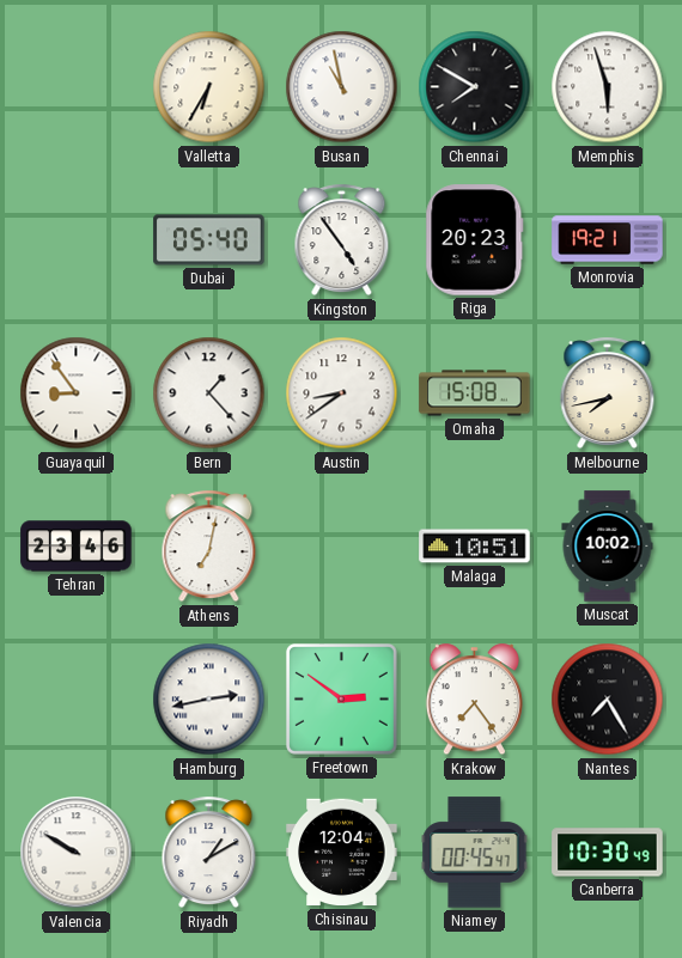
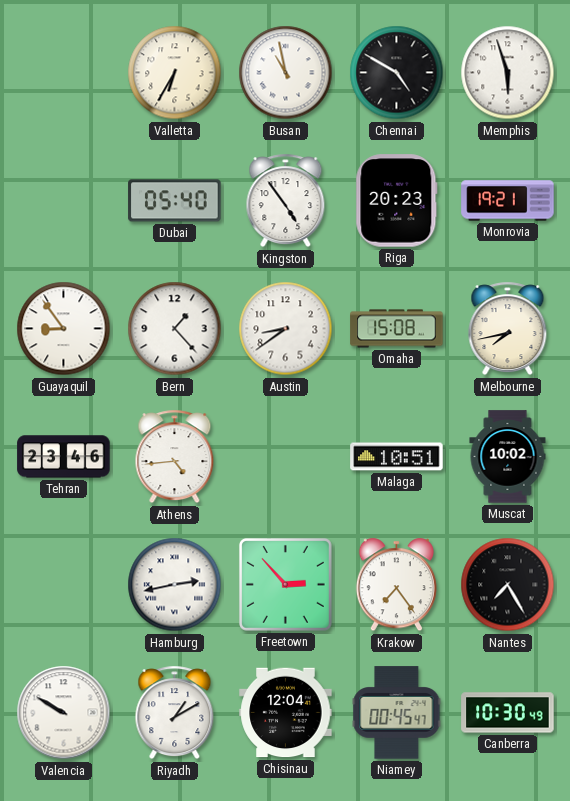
Chennai: 7:50 -> 4:50
Athens: 7:02 -> 4:44
Freetown: 2:51 -> 2:53
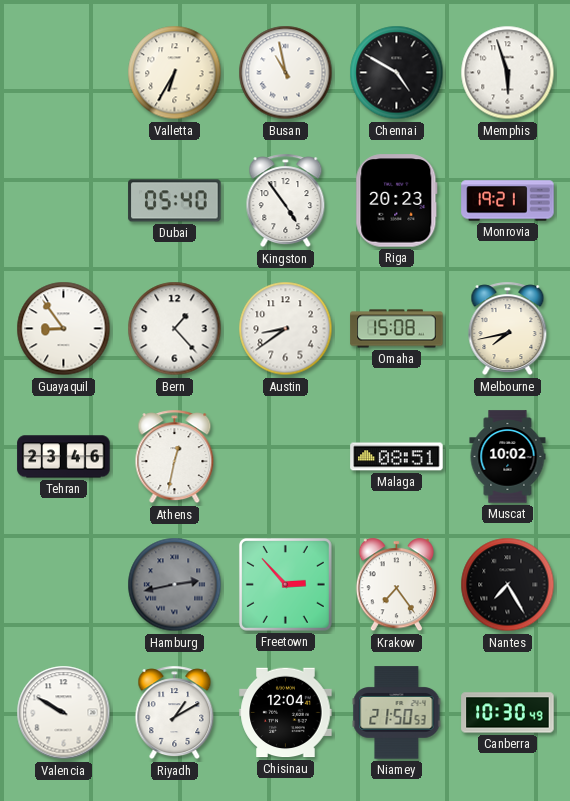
Athens: 4:44 -> 12:32
Malaga: 10:51 -> 08:51
Hamburg dial: white -> grey
Niamey: 00:45 -> 21:50
